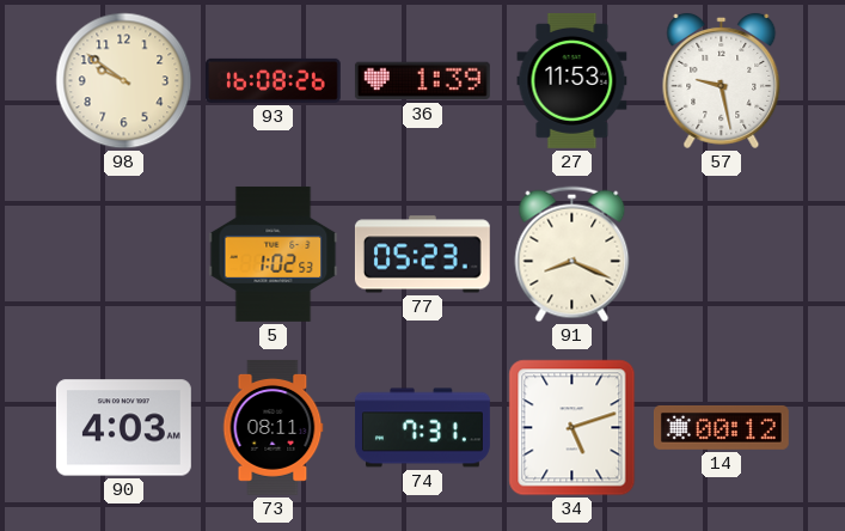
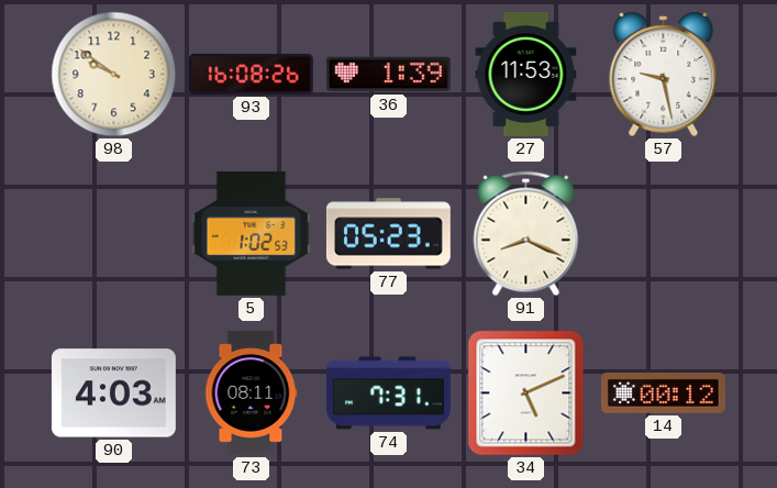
34: 5:12 -> 5:11
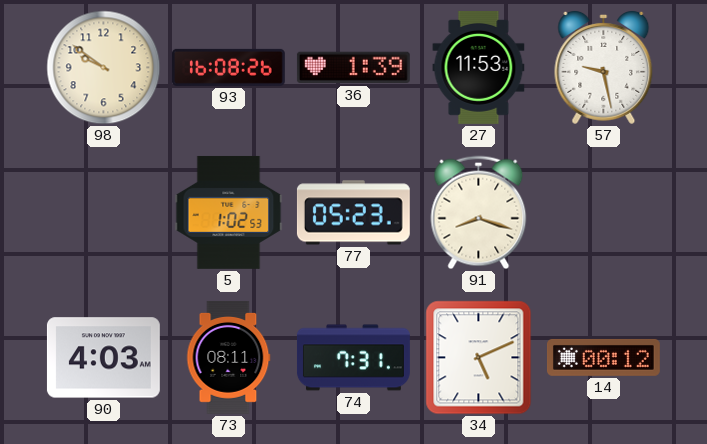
91: 8:19 -> 8:18
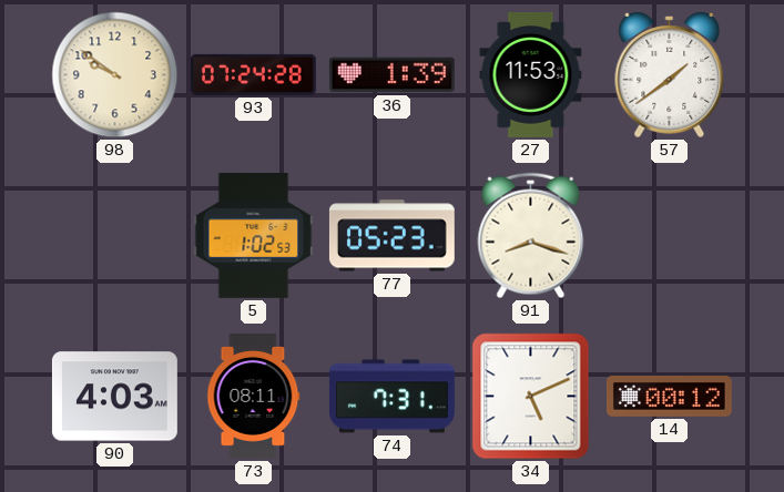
93: 16:08 -> 07:24
57: 9:28 -> 1:39
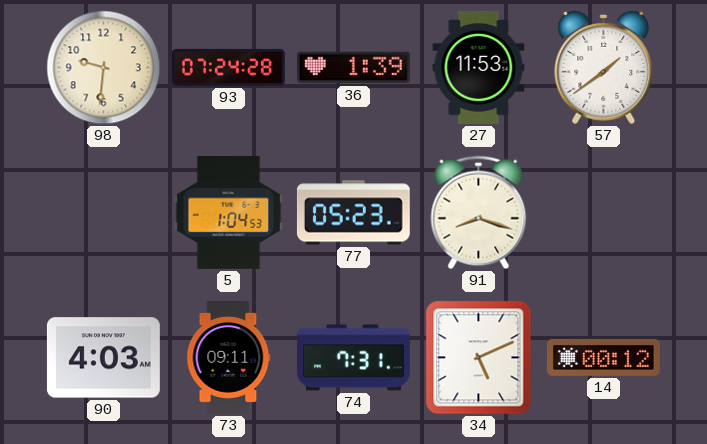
98: 9:51 -> 9:31
5: 1:02 -> 1:04
73: 08:11 -> 09:11
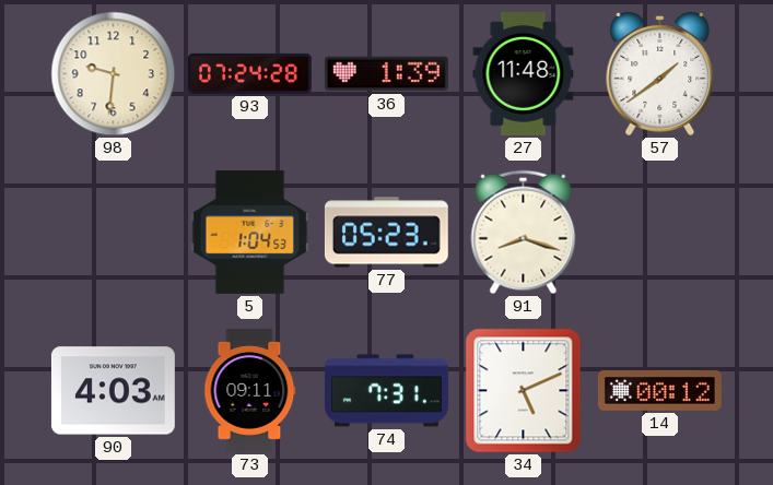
27: 11:53 -> 11:48
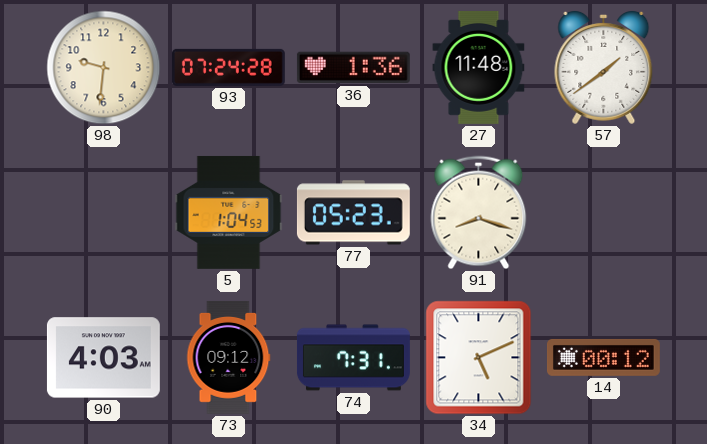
36: 1:39 -> 1:36
73: 09:11 -> 09:12
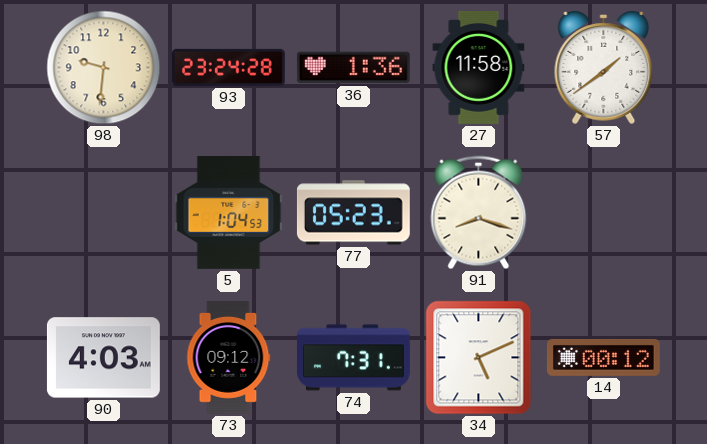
93: 07:24 -> 23:24
27: 11:48 -> 11:58
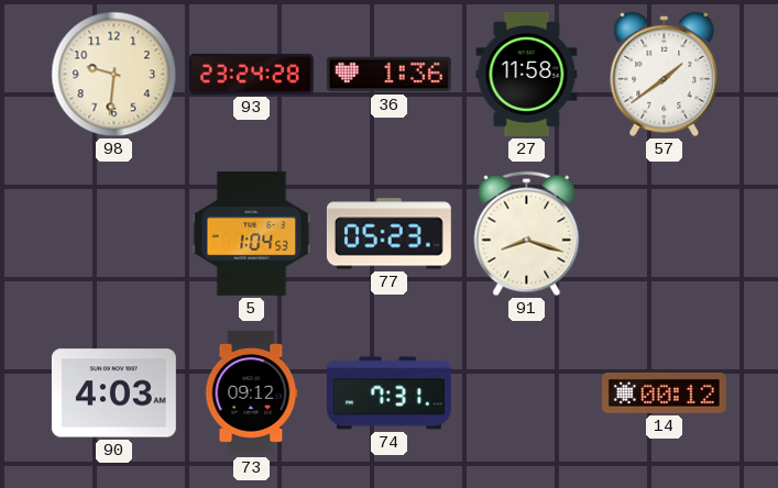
34: 5:11 -> none
